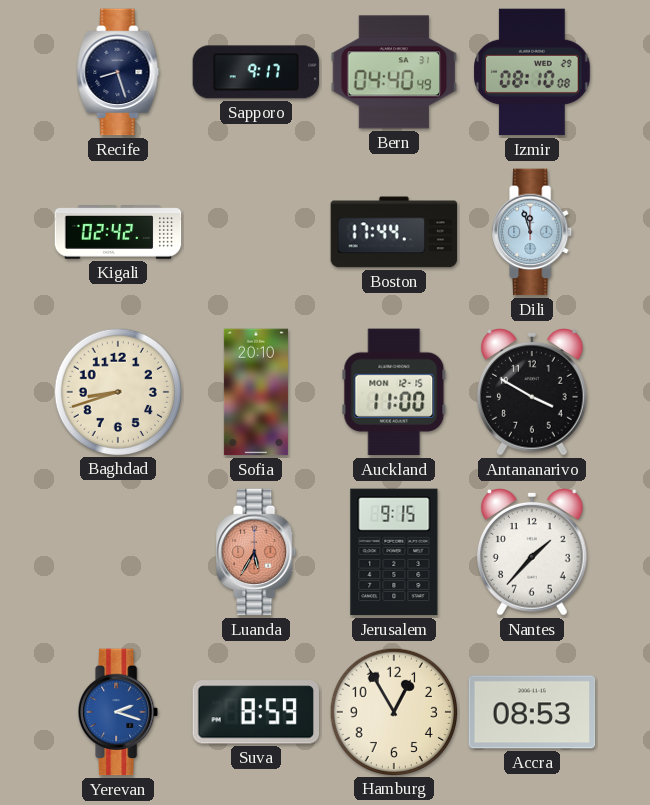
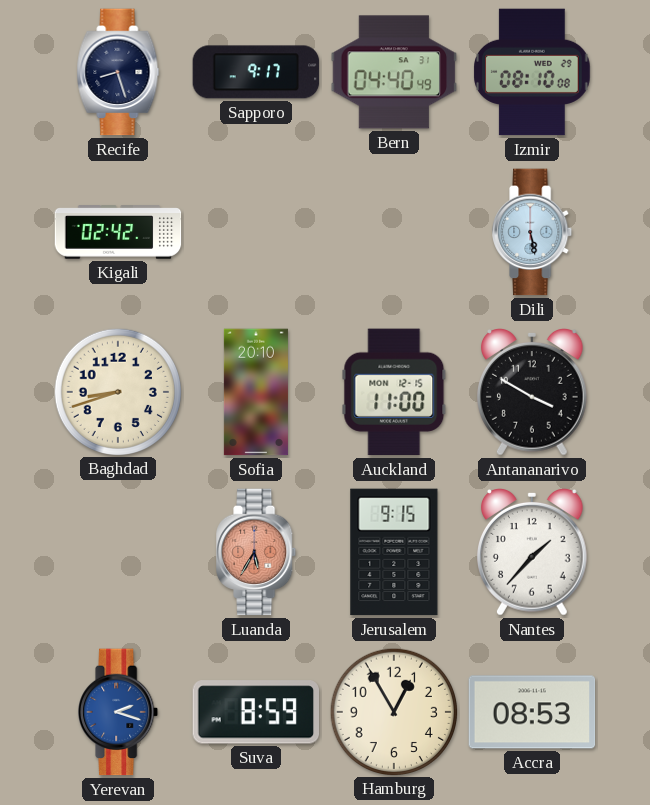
Boston: 17:44 -> none
Dili: 11:57 -> 5:28
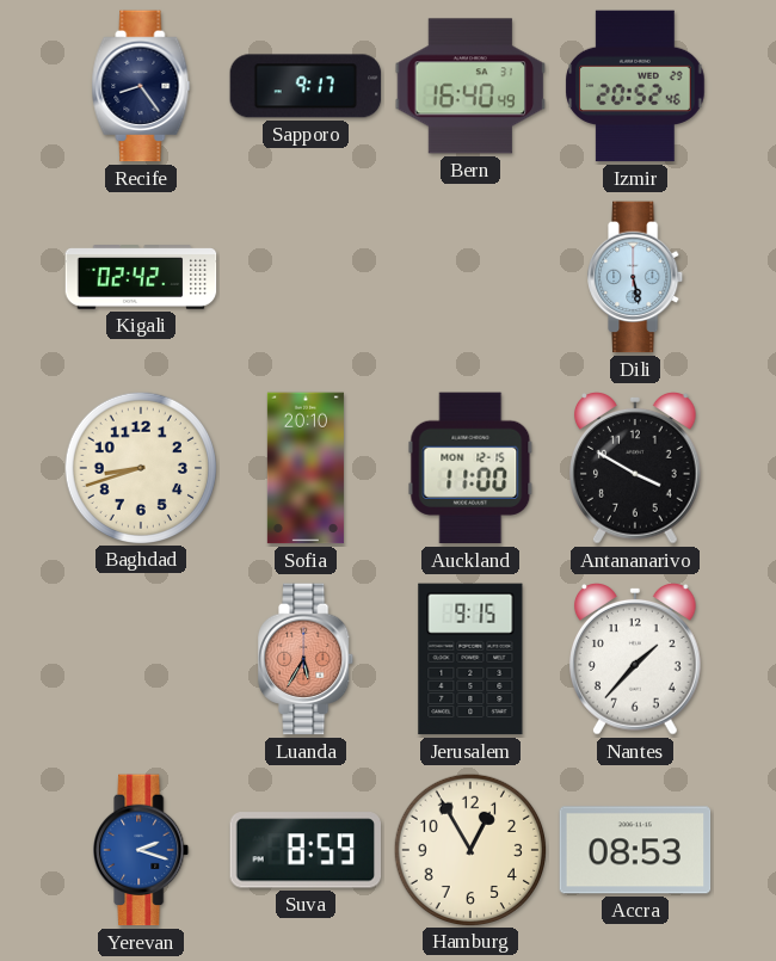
Recife: 8:27 -> 8:24
Bern: 04:40 -> 16:40
Izmir: 08:10 -> 20:52
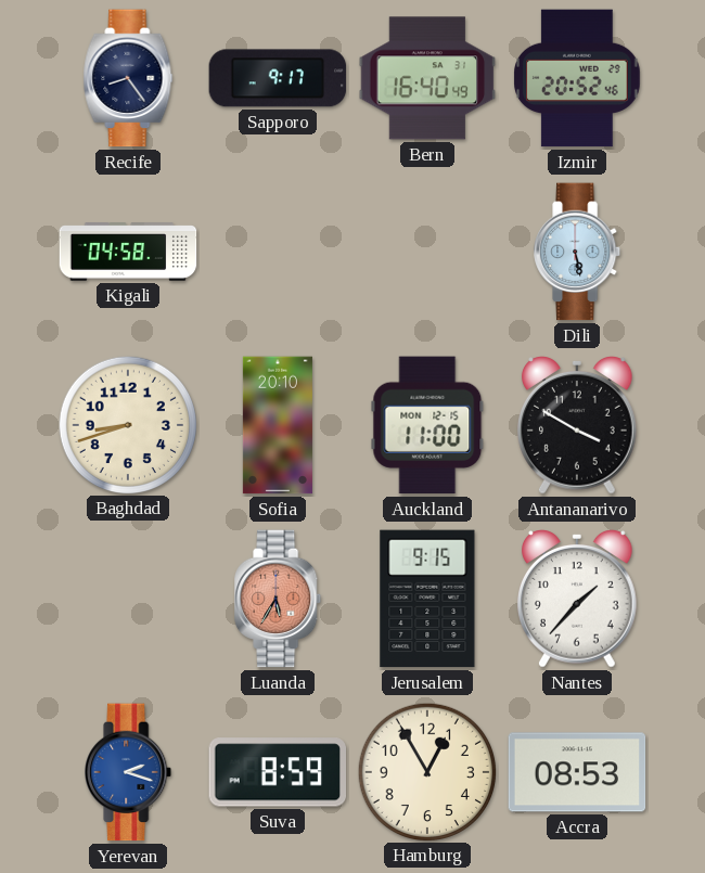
Kigali: 02:42 -> 04:58
